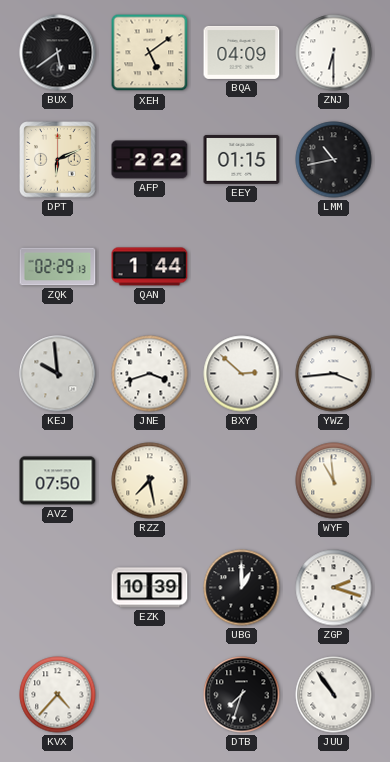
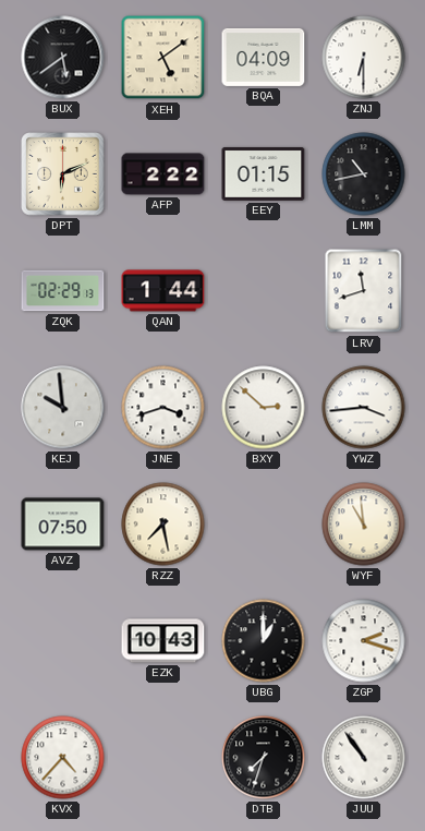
LRV: none -> 11:42
EZK: 10:39 -> 10:43
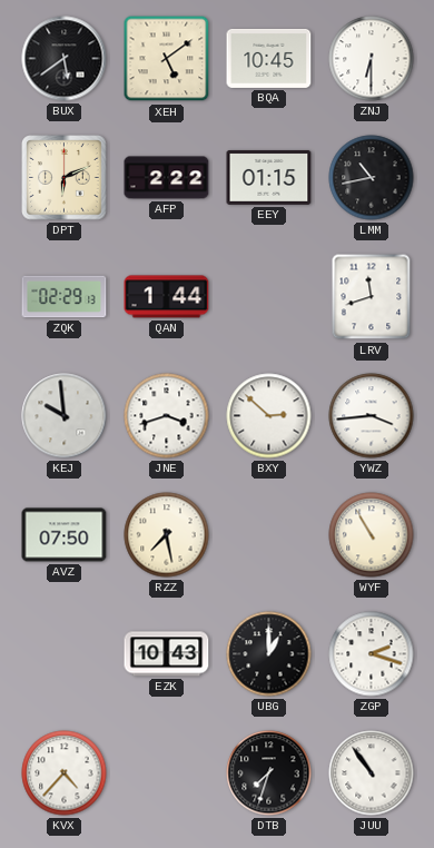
BQA: 04:09 -> 10:45
WYF: 10:59 -> 10:55
